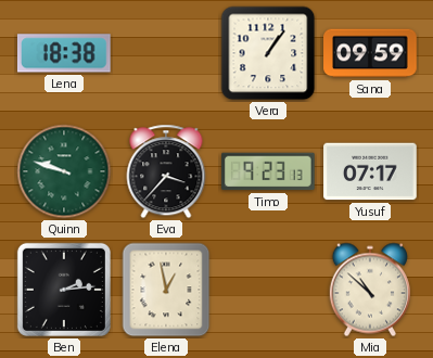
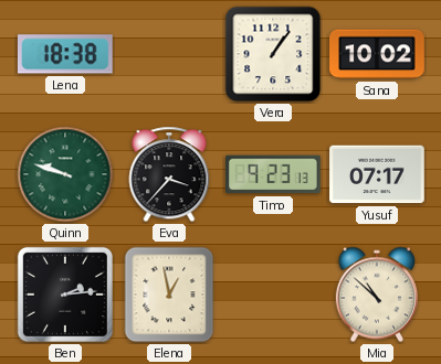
Sana: 09:59 -> 10:02
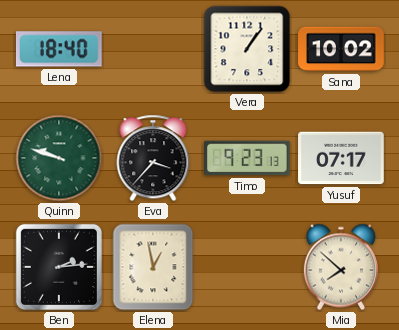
Lena: 18:38 -> 18:40
Mia: 10:52 -> 7:52
